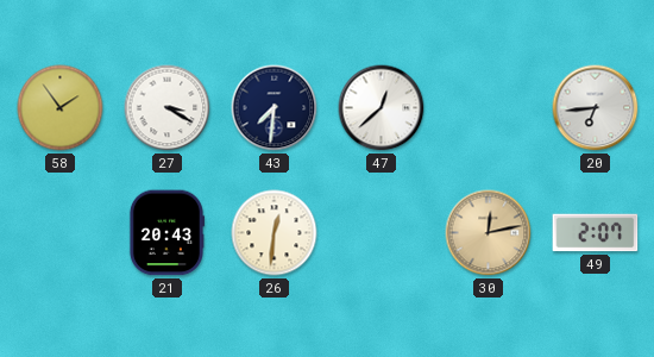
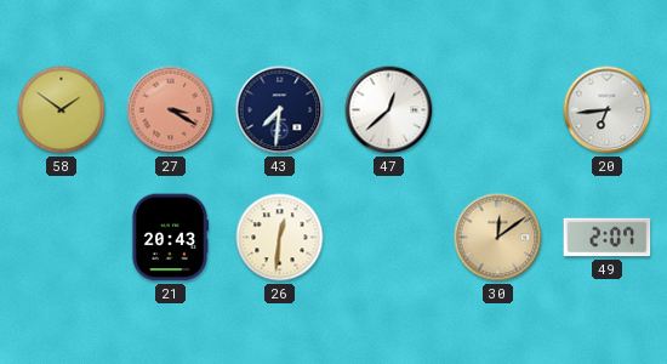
58: 1:54 -> 1:51
27 dial: white -> salmon
30: 12:13 -> 12:09
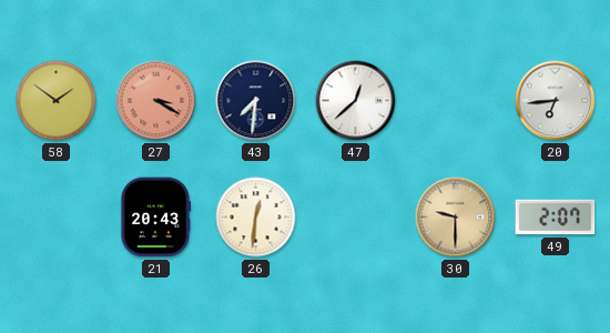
30: 12:09 -> 9:30
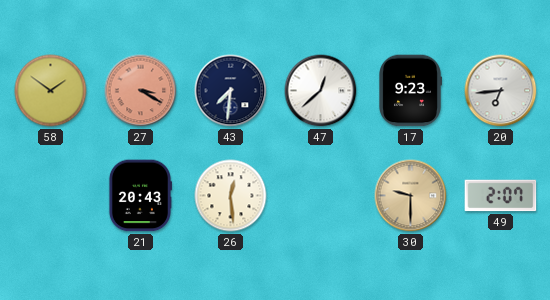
17: none -> 9:23
26: 12:31 -> 12:29
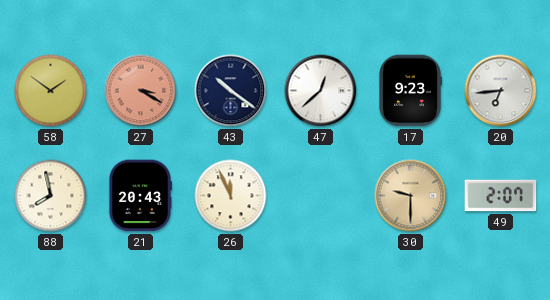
43: 7:31 -> 10:21
88: none -> 7:58
26: 12:29 -> 11:56
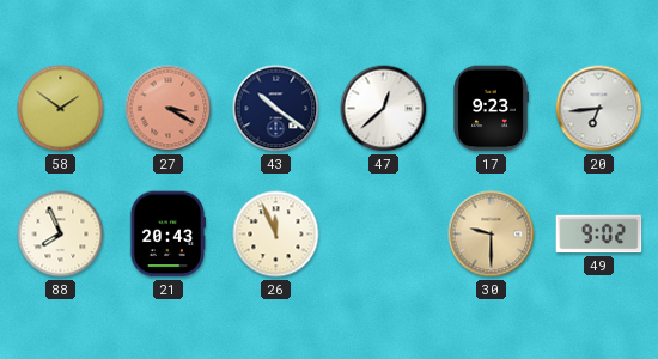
88: 7:58 -> 7:56
49: 2:07 -> 9:02
